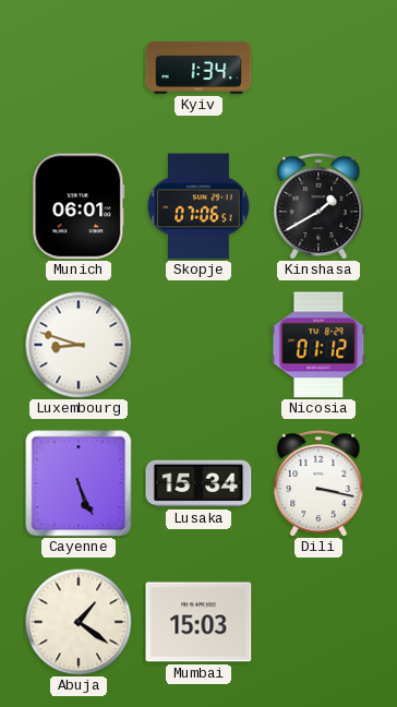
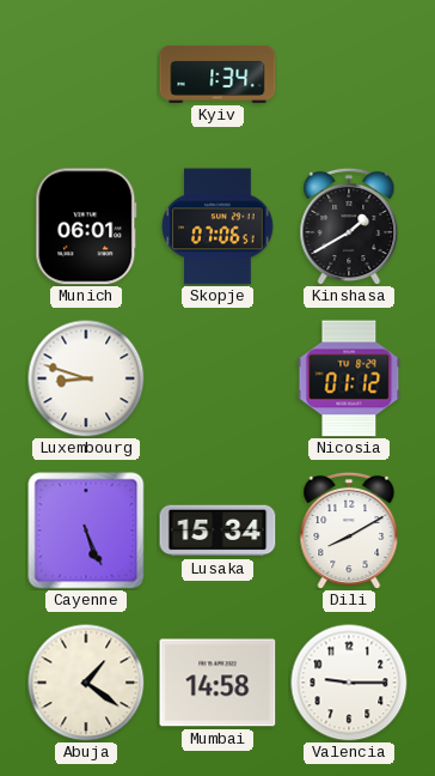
Dili: 3:17 -> 8:10
Mumbai: 15:03 -> 14:58
Valencia: none -> 9:15
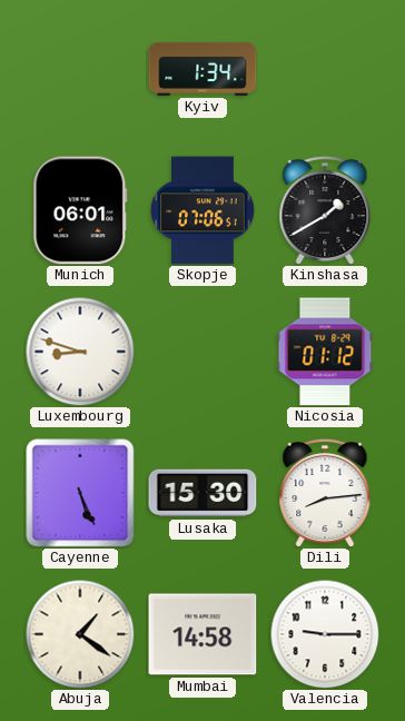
Lusaka: 15:34 -> 15:30
Dili: 8:10 -> 8:14
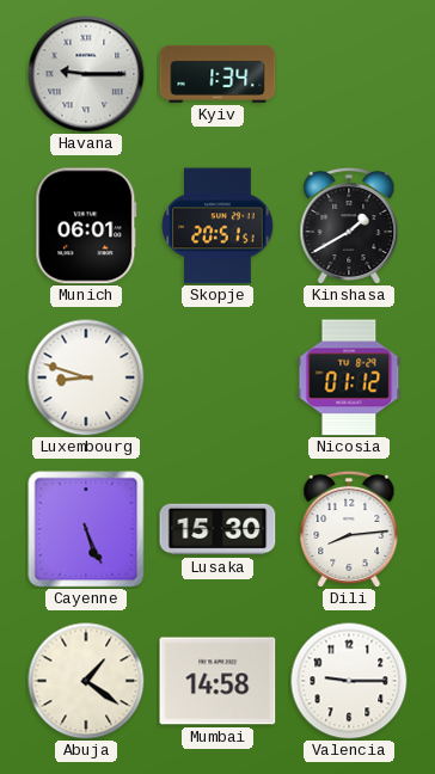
Havana: none -> 9:15
Skopje: 07:06 -> 20:51
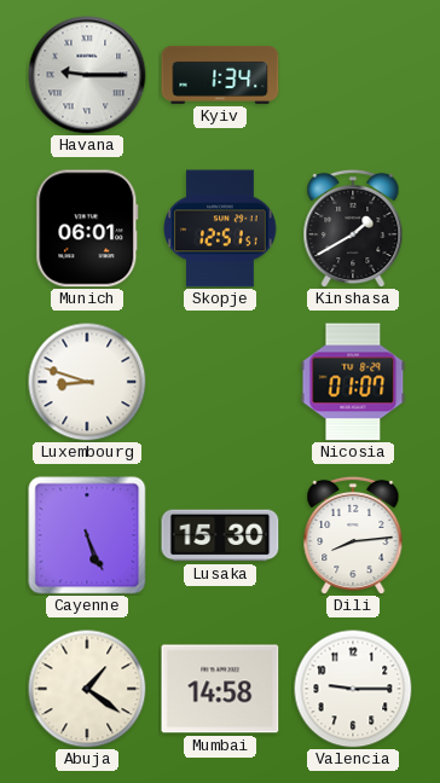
Skopje: 20:51 -> 12:51
Nicosia: 01:12 -> 01:07
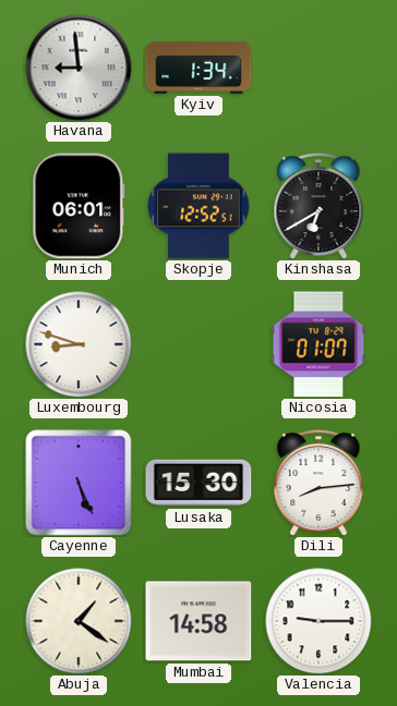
Havana: 9:15 -> 8:59
Skopje: 12:51 -> 12:52
Kinshasa: 1:40 -> 6:40
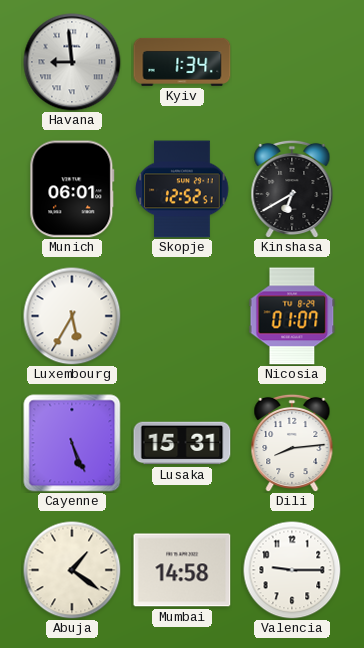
Luxembourg: 8:48 -> 5:35
Lusaka: 15:30 -> 15:31
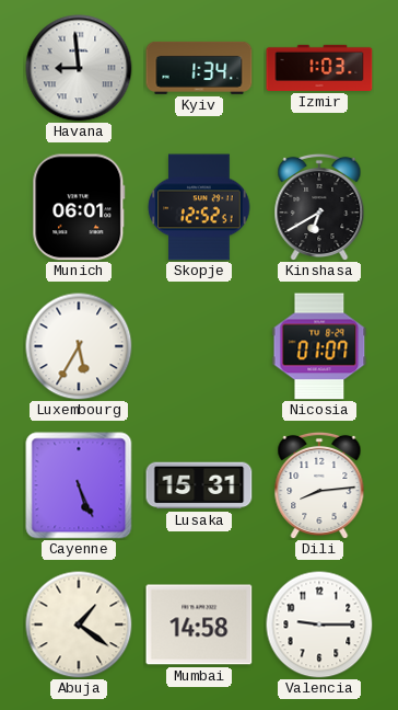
Izmir: none -> 1:03
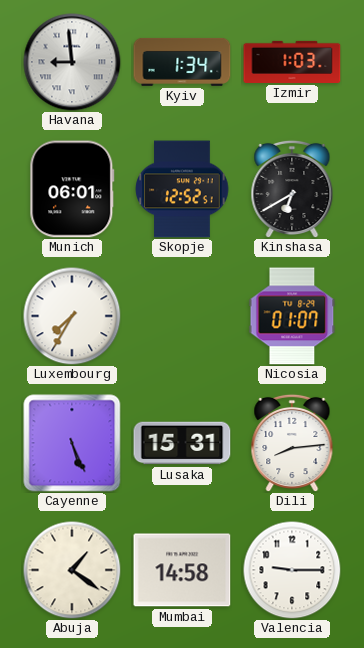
Luxembourg: 5:35 -> 7:35
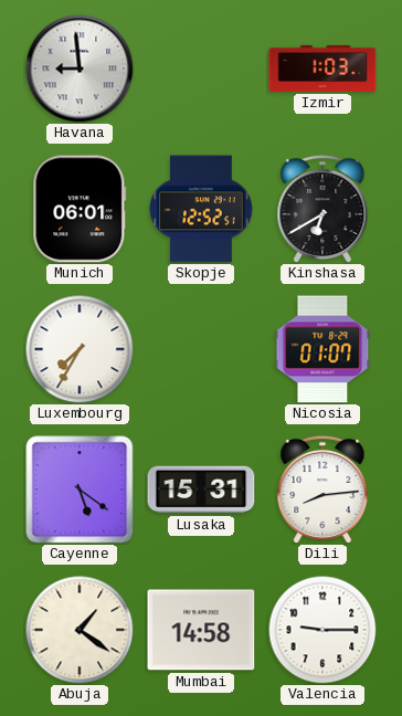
Kyiv: 1:34 -> none
Cayenne: 5:26 -> 5:21
